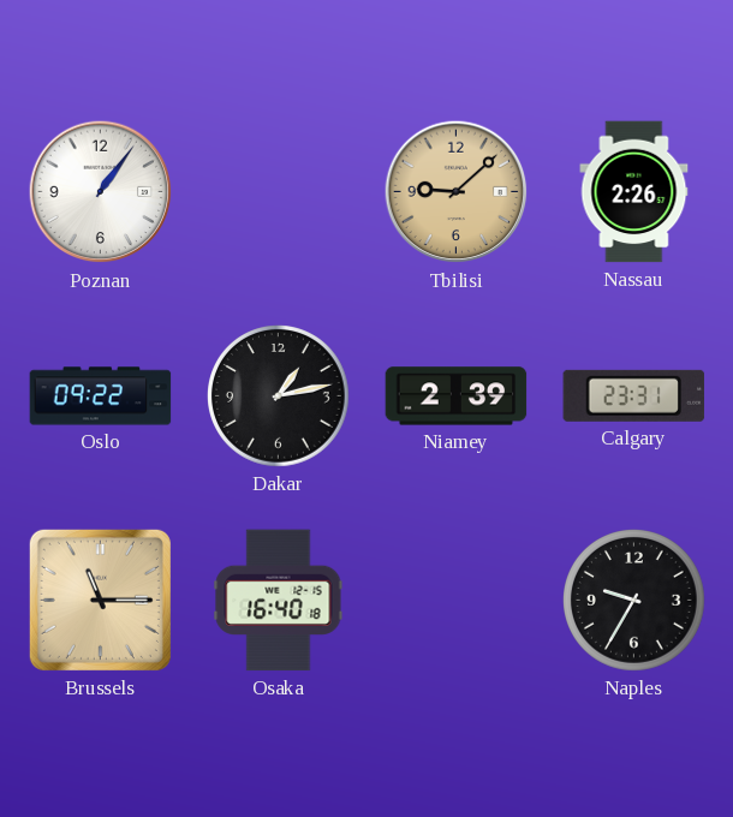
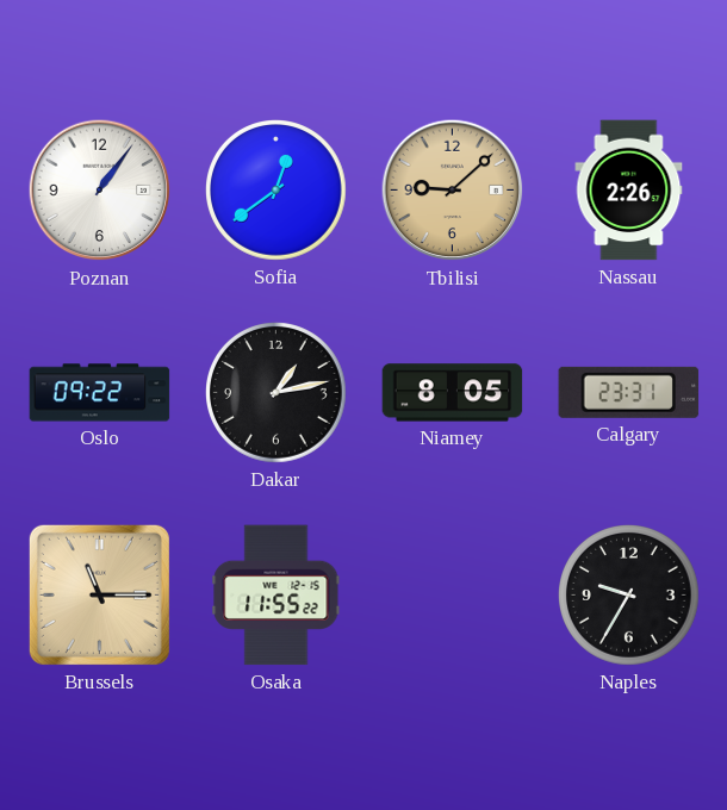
Sofia: none -> 12:39
Niamey: 2:39 -> 8:05
Osaka: 16:40 -> 11:55
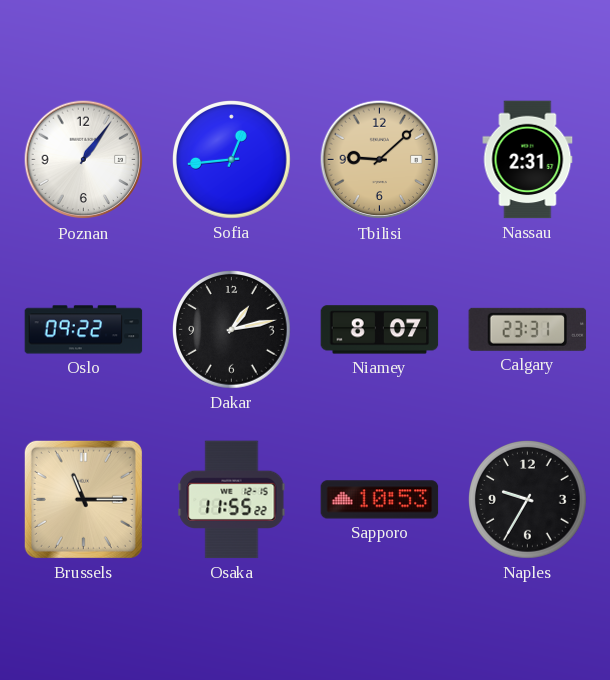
Sofia: 12:39 -> 12:44
Nassau: 2:26 -> 2:31
Niamey: 8:05 -> 8:07
Sapporo: none -> 10:53
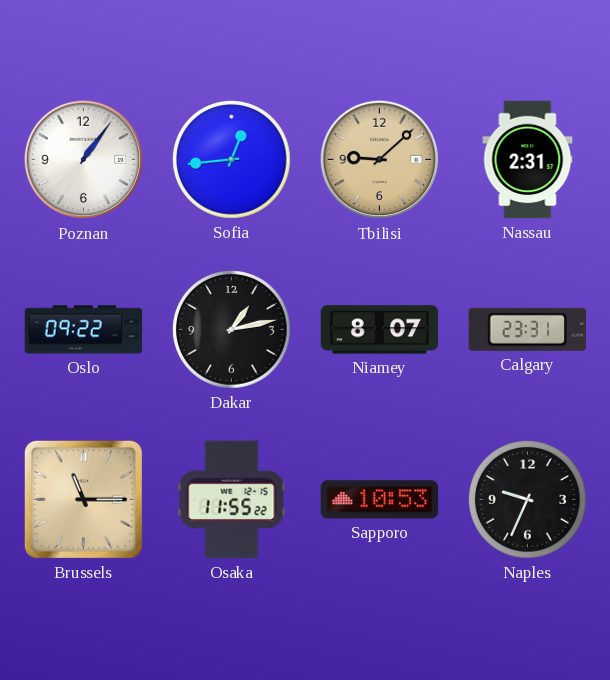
Naples: 9:35 -> 9:34
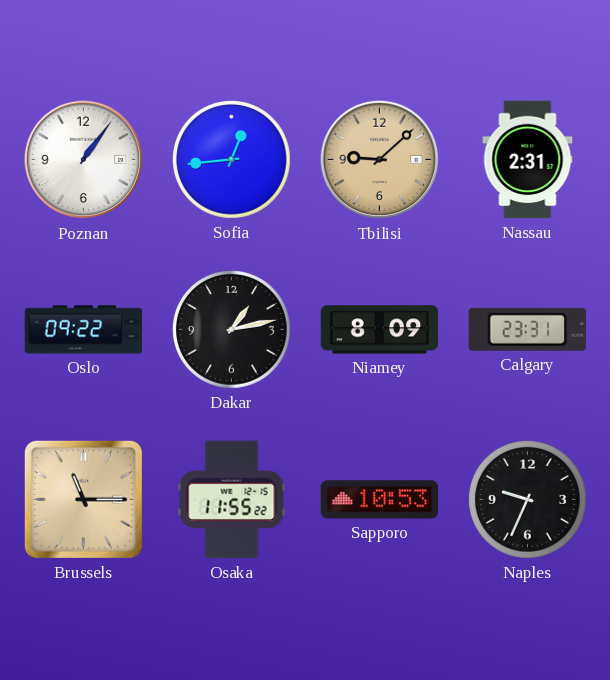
Niamey: 8:07 -> 8:09
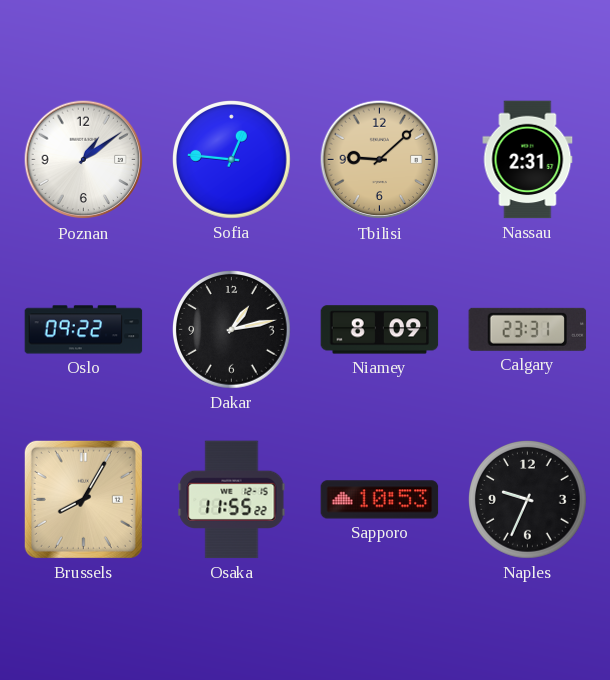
Poznan: 1:06 -> 1:09
Sofia: 12:44 -> 12:46
Brussels: 11:15 -> 8:05
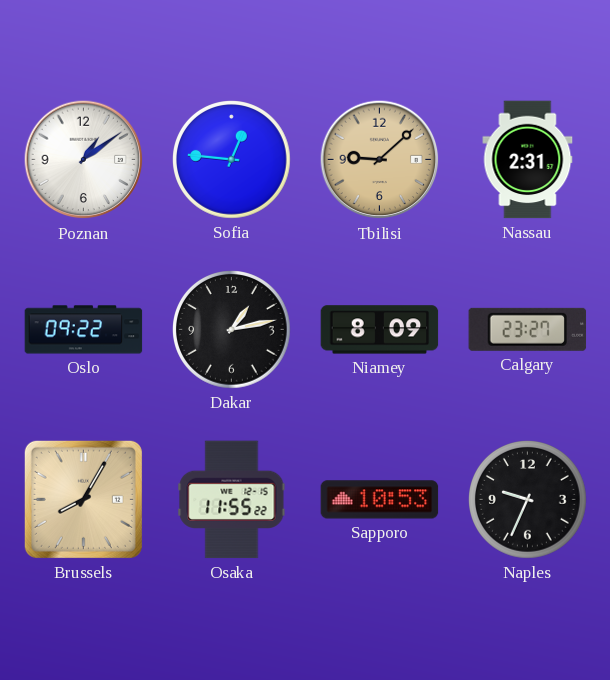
Calgary: 23:31 -> 23:27
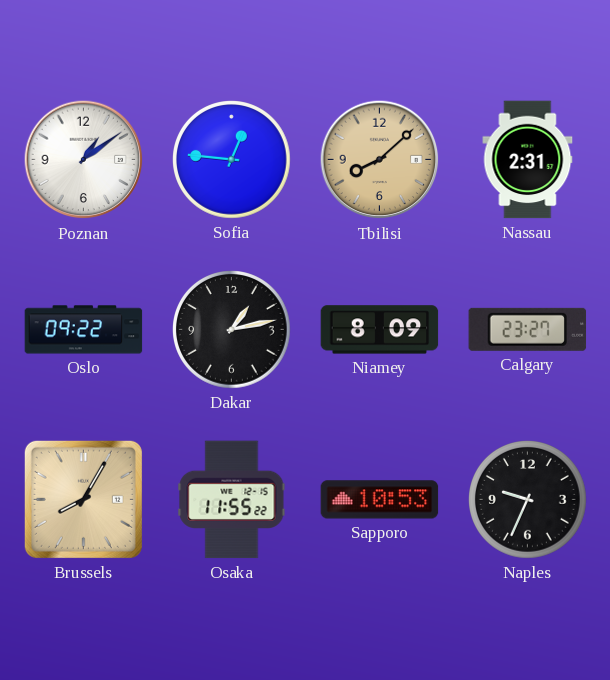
Tbilisi: 9:08 -> 8:08
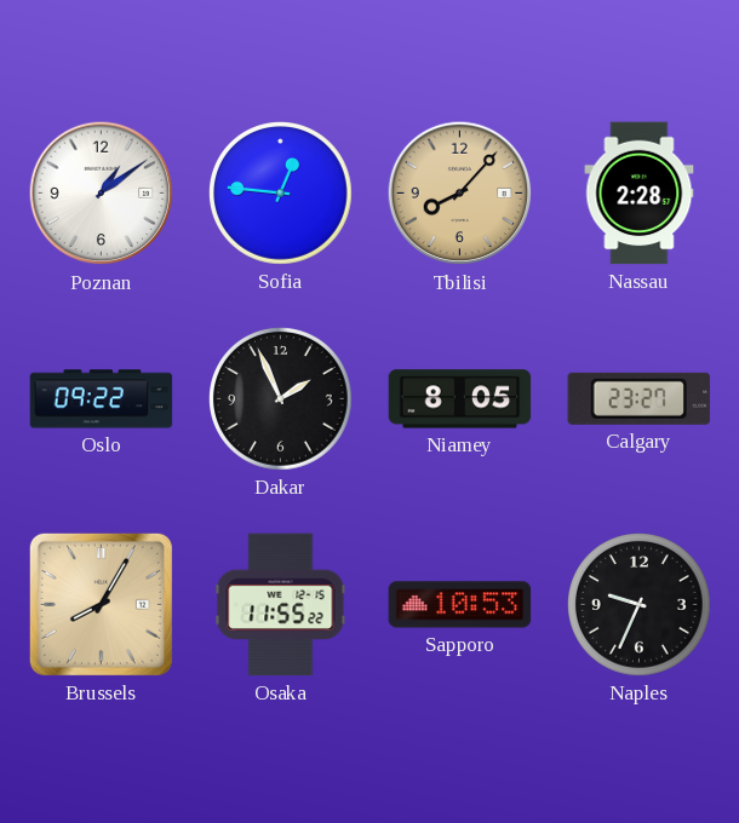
Tbilisi: 8:08 -> 8:07
Nassau: 2:31 -> 2:28
Dakar: 1:13 -> 1:56
Niamey: 8:09 -> 8:05
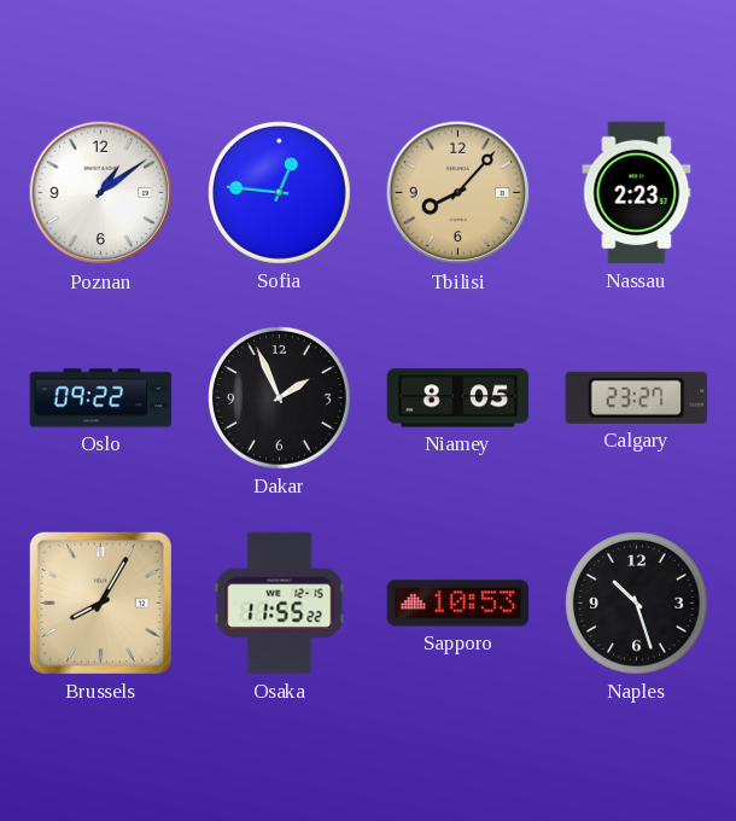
Nassau: 2:28 -> 2:23
Naples: 9:34 -> 10:27
